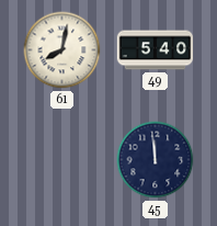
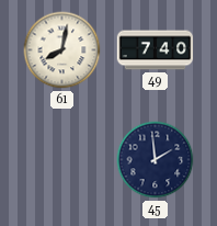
49: 5:40 -> 7:40
45: 11:59 -> 1:59
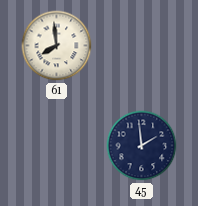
61: 8:02 -> 7:59
49: 7:40 -> none
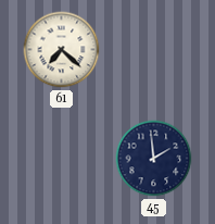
61: 7:59 -> 7:22
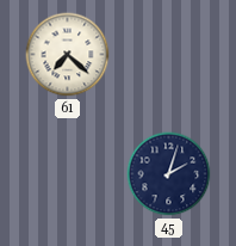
45: 1:59 -> 2:03
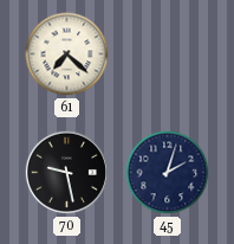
70: none -> 9:28
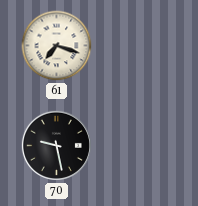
61: 7:22 -> 7:18
45: 2:03 -> none
